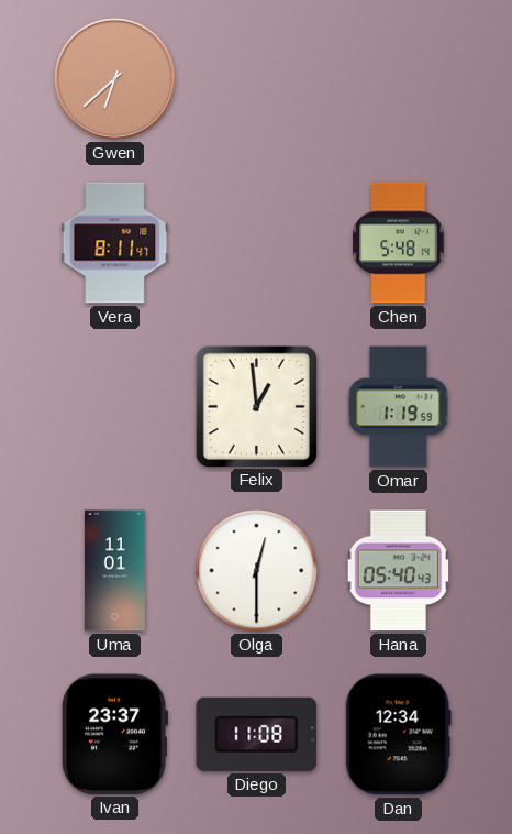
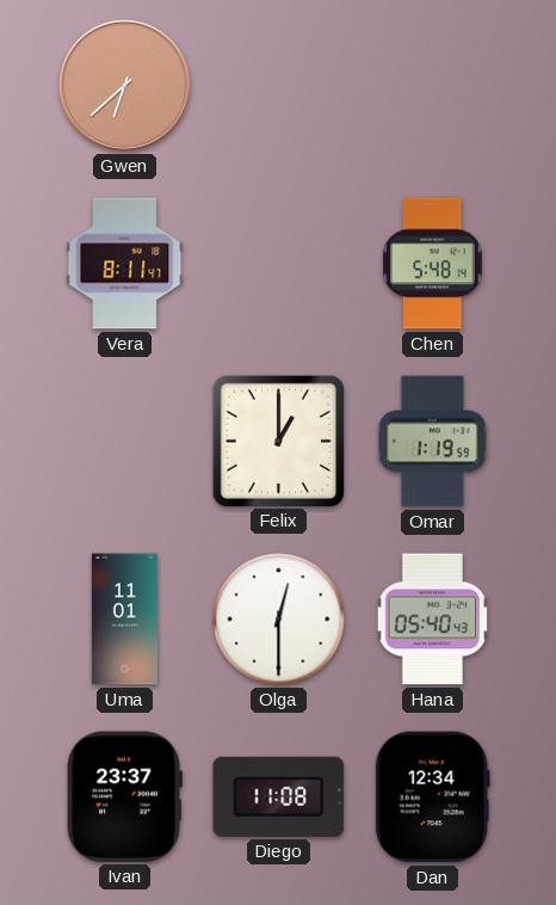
Felix: 12:59 -> 1:00
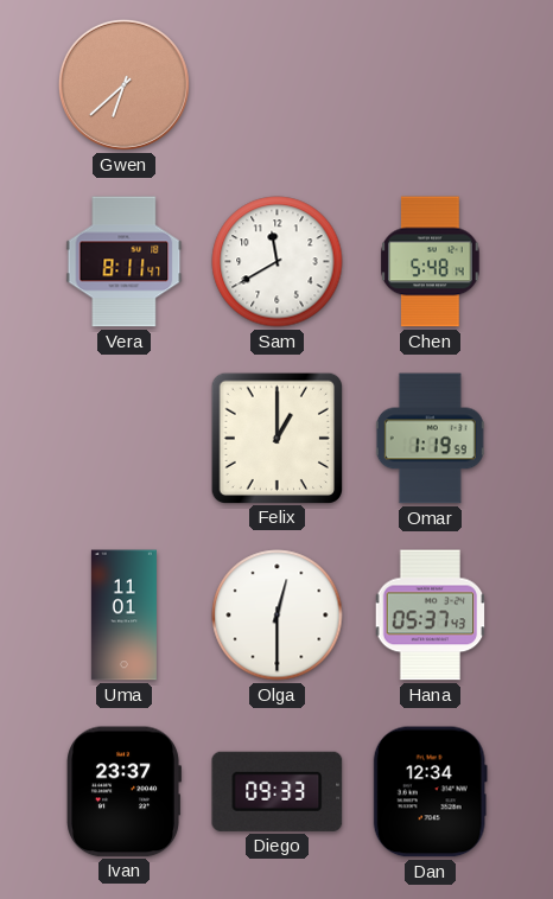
Sam: none -> 11:40
Hana: 05:40 -> 05:37
Diego: 11:08 -> 09:33
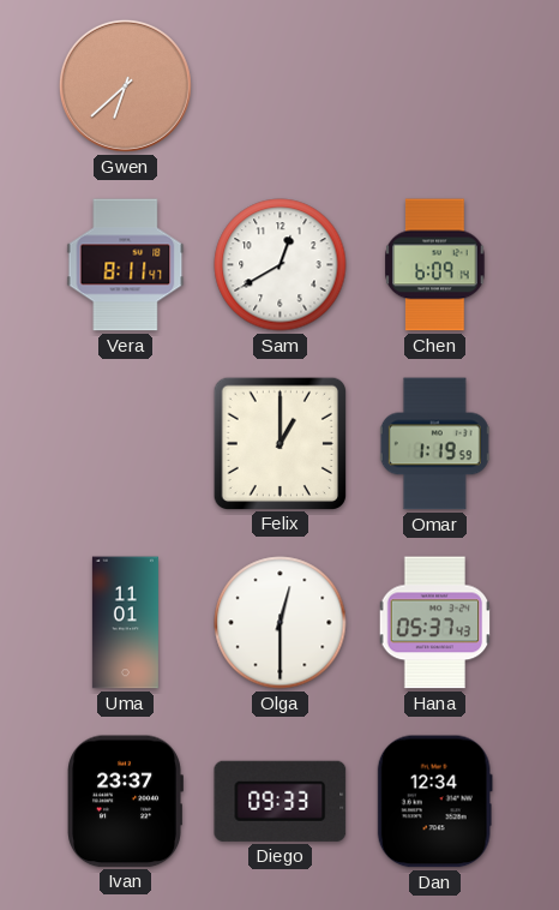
Sam: 11:40 -> 12:40
Chen: 5:48 -> 6:09
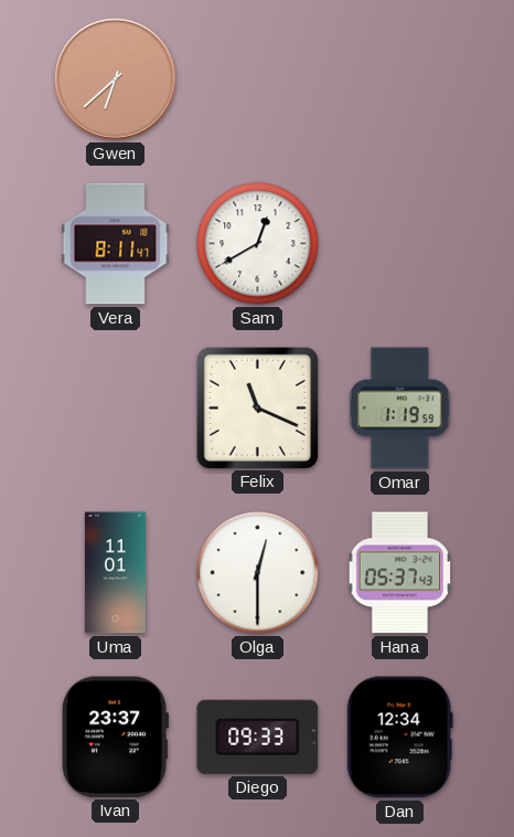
Chen: 6:09 -> none
Felix: 1:00 -> 11:19
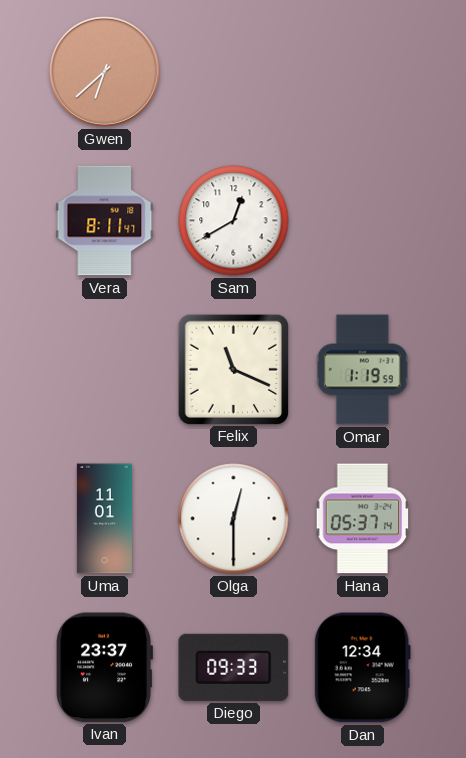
Hana: 05:37:43 -> 05:37:14
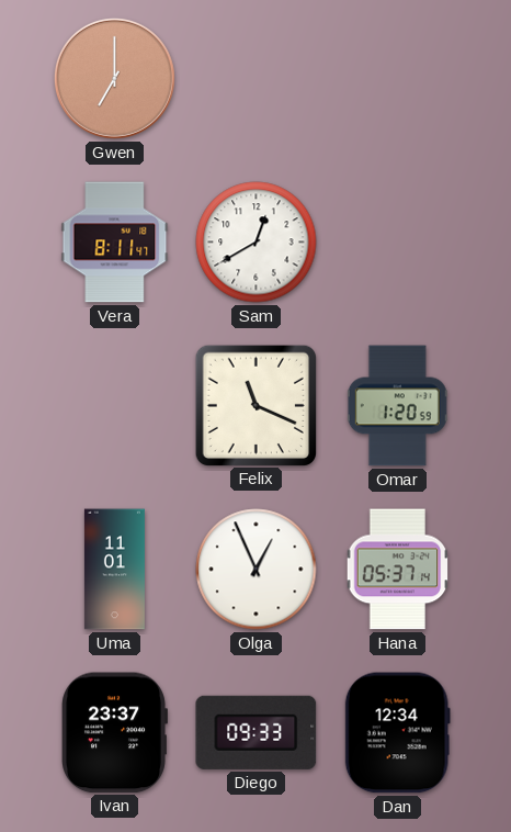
Gwen: 6:38 -> 7:00
Omar: 1:19 -> 1:20
Olga: 12:30 -> 12:56
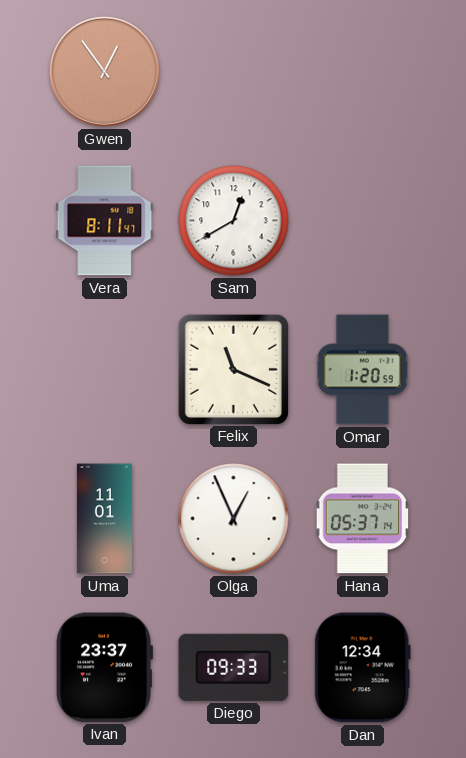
Gwen: 7:00 -> 12:54
